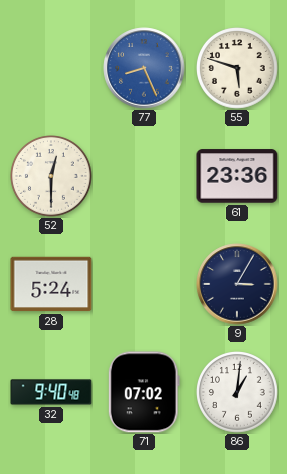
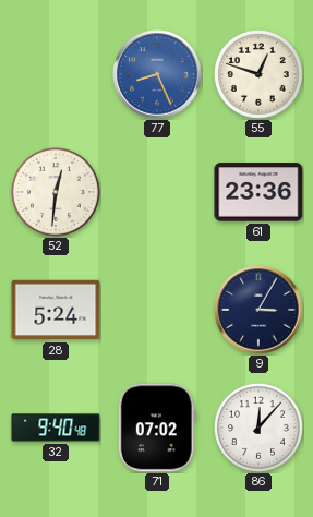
55: 5:48 -> 12:48
52: 12:30 -> 12:31
86: 1:01 -> 12:07
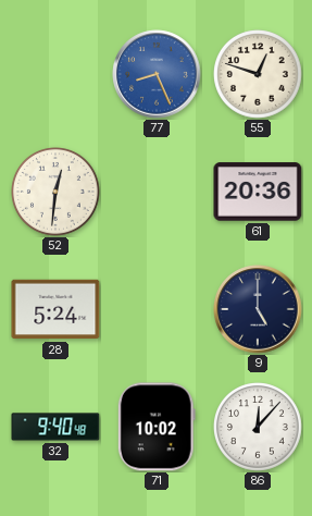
61: 23:36 -> 20:36
9: 3:05 -> 5:00
71: 07:02 -> 10:02
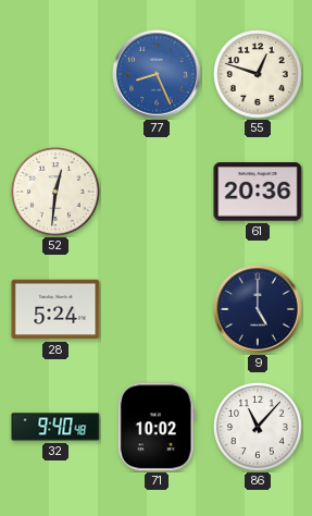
86: 12:07 -> 11:07
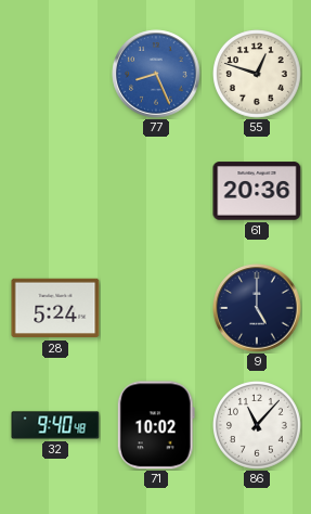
52: 12:31 -> none
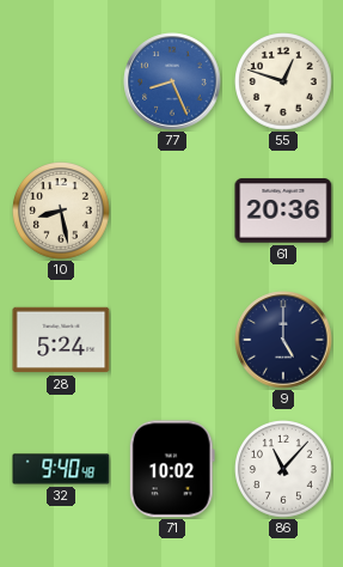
10: none -> 8:28
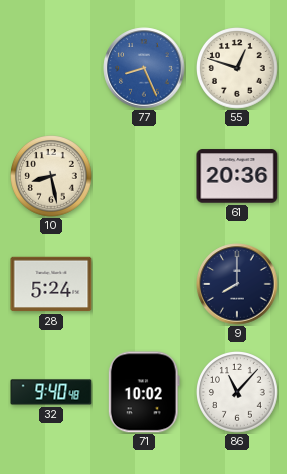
9: 5:00 -> 8:00
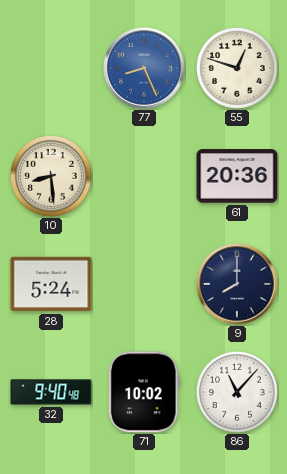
10: 8:28 -> 8:29
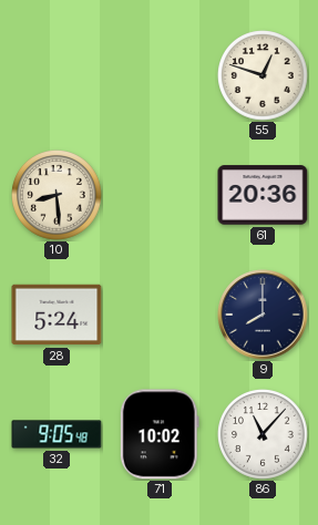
77: 8:26 -> none
32: 9:40 -> 9:05
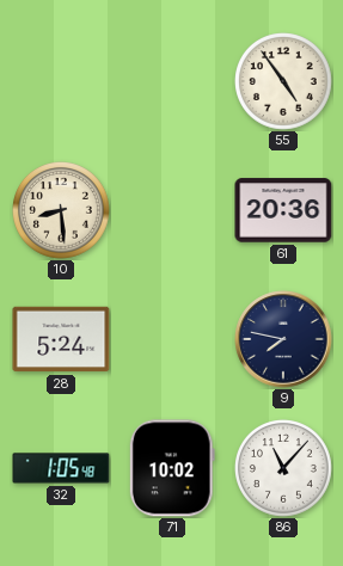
55: 12:48 -> 4:54
9: 8:00 -> 7:47
32: 9:05 -> 1:05
